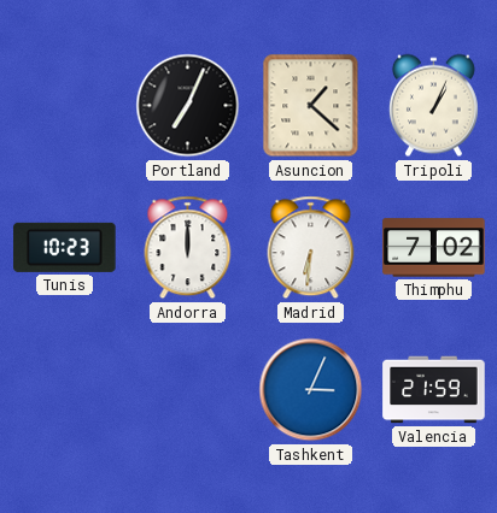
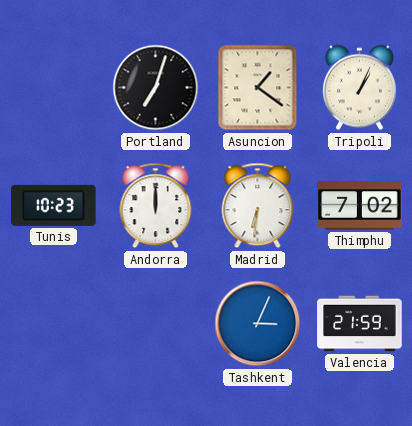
Portland: 7:04 -> 7:03
Asuncion: 1:22 -> 1:21
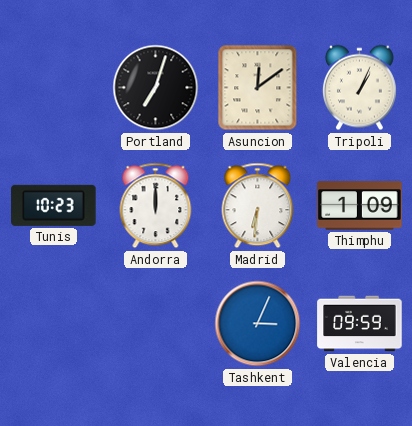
Asuncion: 1:21 -> 12:09
Thimphu: 7:02 -> 1:09
Valencia: 21:59 -> 09:59
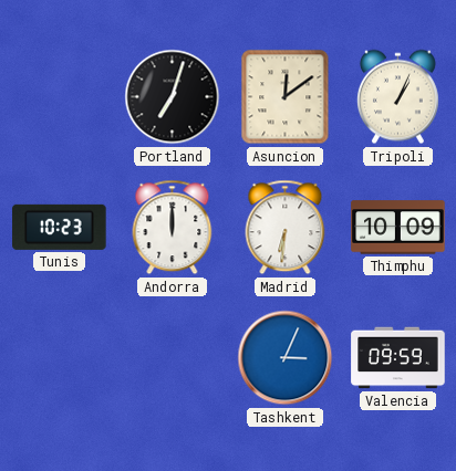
Thimphu: 1:09 -> 10:09
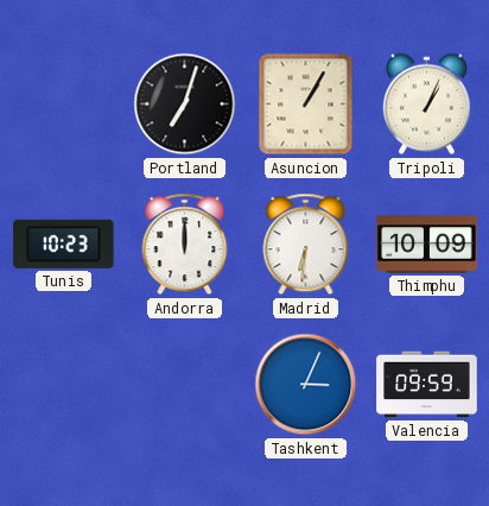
Asuncion: 12:09 -> 1:05
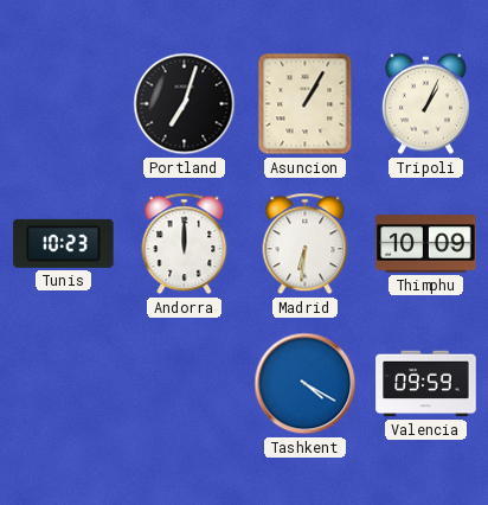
Tashkent: 3:04 -> 4:20
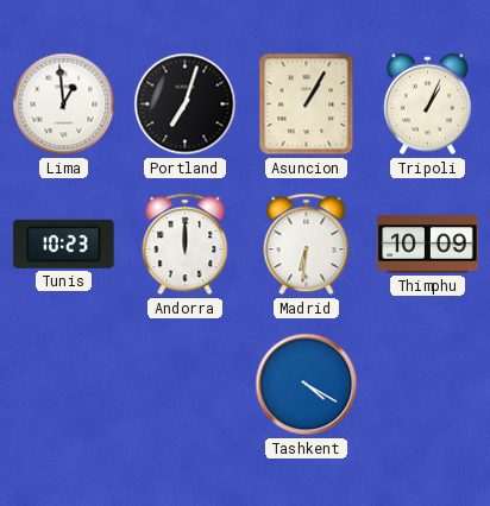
Lima: none -> 12:59
Valencia: 09:59 -> none
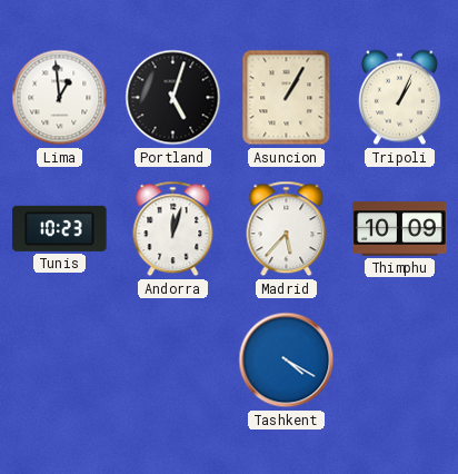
Portland: 7:03 -> 5:03
Andorra: 12:00 -> 12:03
Madrid: 6:31 -> 5:37
